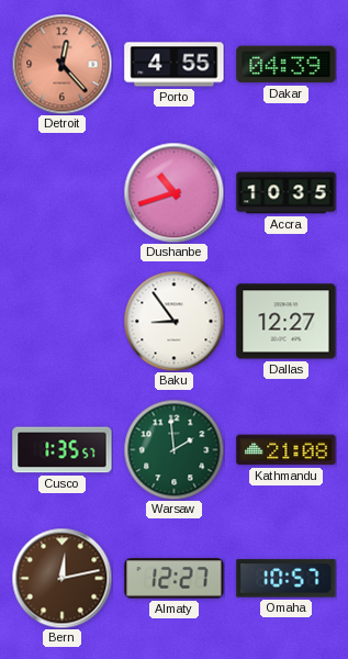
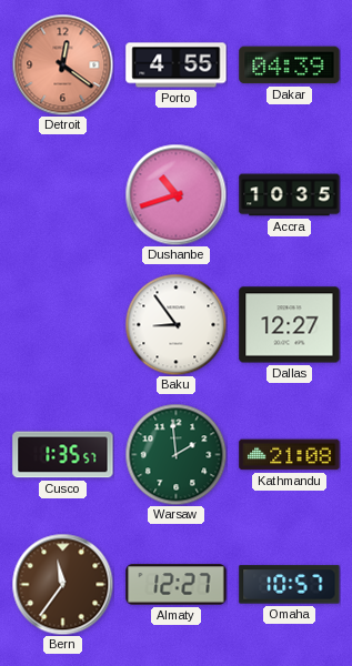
Detroit: 12:23 -> 12:21
Bern: 12:13 -> 11:36
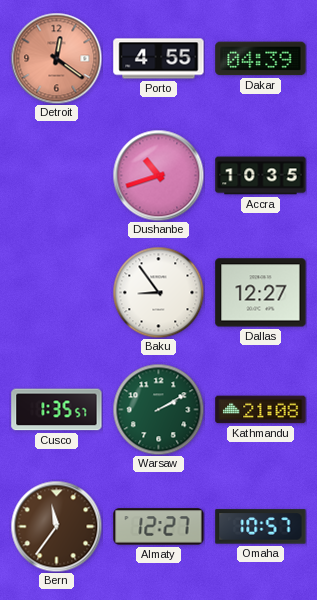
Warsaw: 1:59 -> 2:10
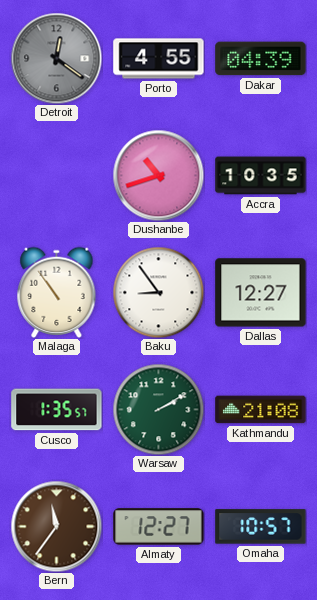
Detroit dial: salmon -> grey
Malaga: none -> 10:54
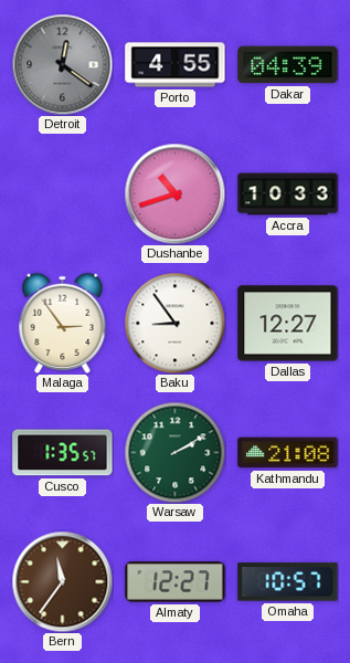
Accra: 10:35 -> 10:33
Malaga: 10:54 -> 2:54
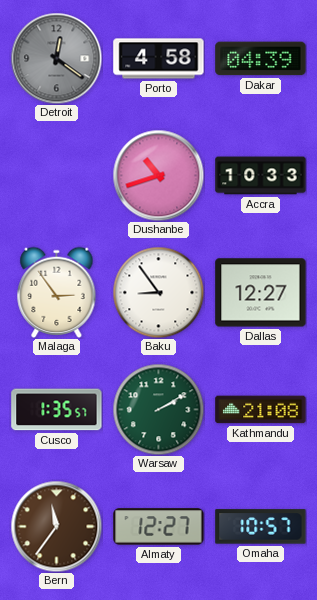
Porto: 4:55 -> 4:58
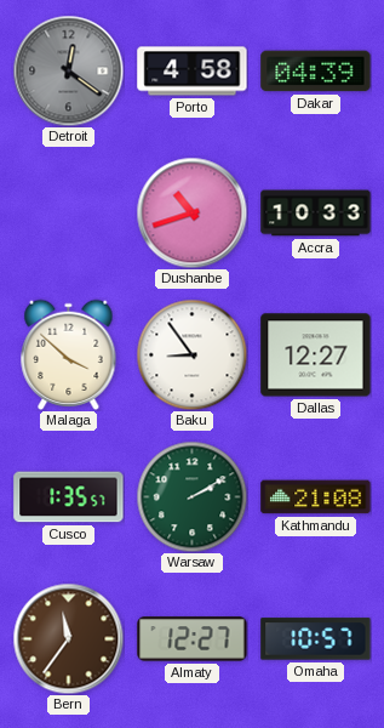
Malaga: 2:54 -> 3:52
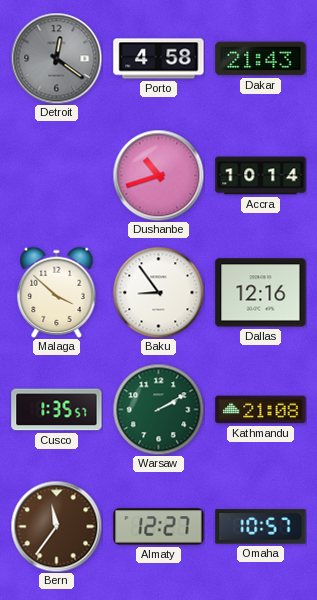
Dakar: 04:39 -> 21:43
Accra: 10:33 -> 10:14
Dallas: 12:27 -> 12:16
